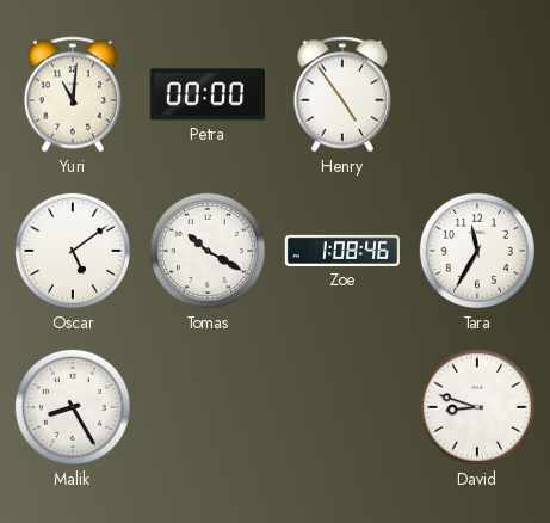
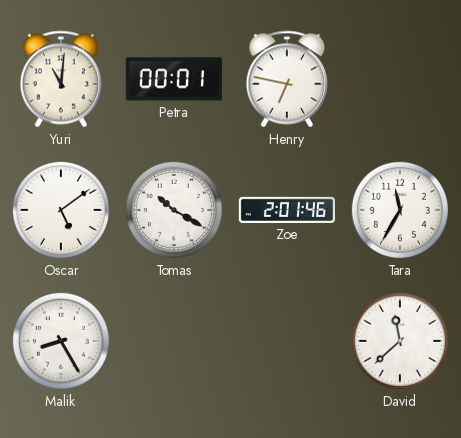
Petra: 00:00 -> 00:01
Henry: 4:54 -> 6:47
Zoe: 1:08 -> 2:01
David: 8:48 -> 11:38
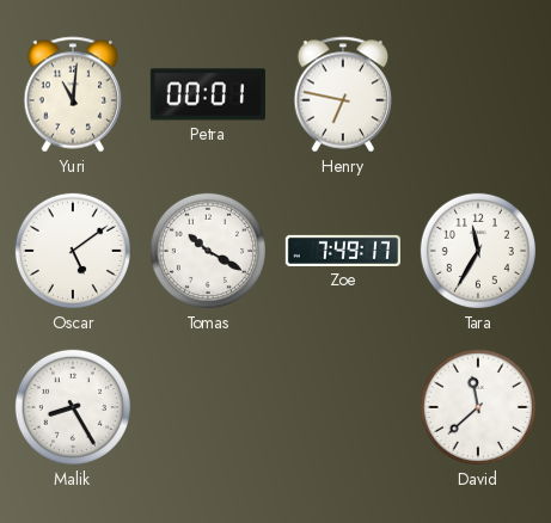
Zoe: 2:01 -> 7:49
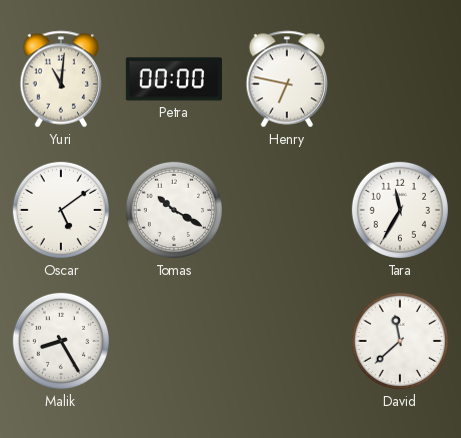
Petra: 00:01 -> 00:00
Zoe: 7:49 -> none
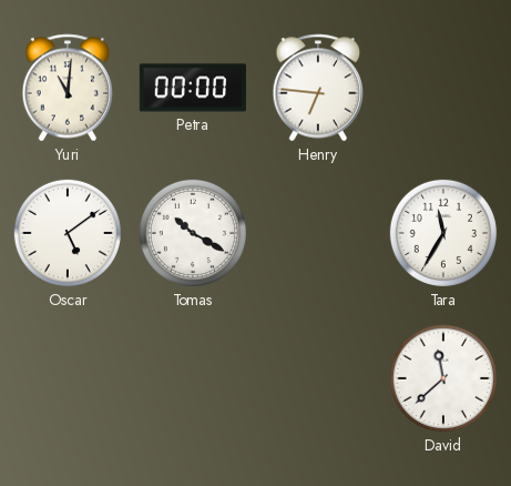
Henry: 6:47 -> 6:46
Malik: 8:25 -> none
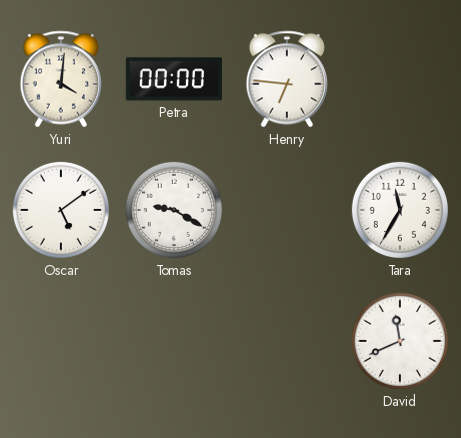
Yuri: 11:01 -> 4:01
Tomas: 10:20 -> 9:20
David: 11:38 -> 11:41
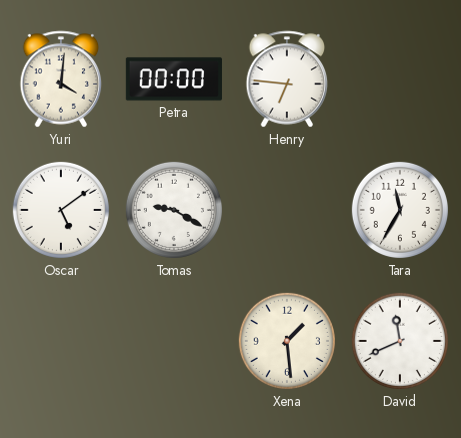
Xena: none -> 1:29
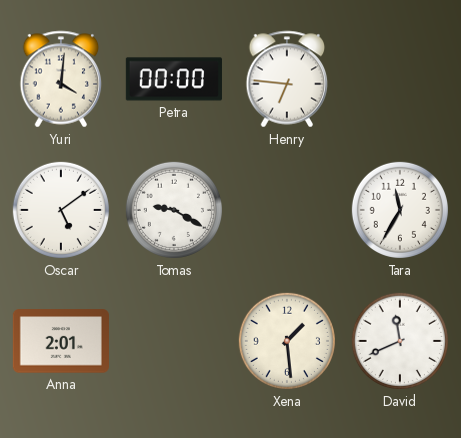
Anna: none -> 2:01
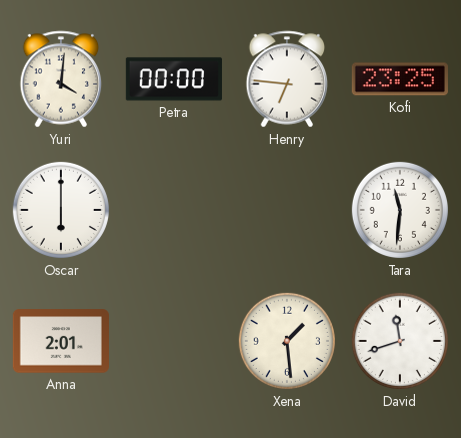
Kofi: none -> 23:25
Oscar: 5:09 -> 6:00
Tomas: 9:20 -> none
Tara: 11:35 -> 11:31
David: 11:41 -> 11:42
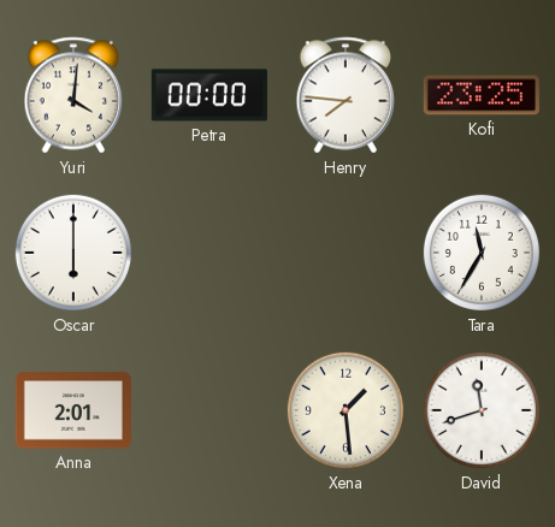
Henry: 6:46 -> 7:46
Tara: 11:31 -> 11:35
